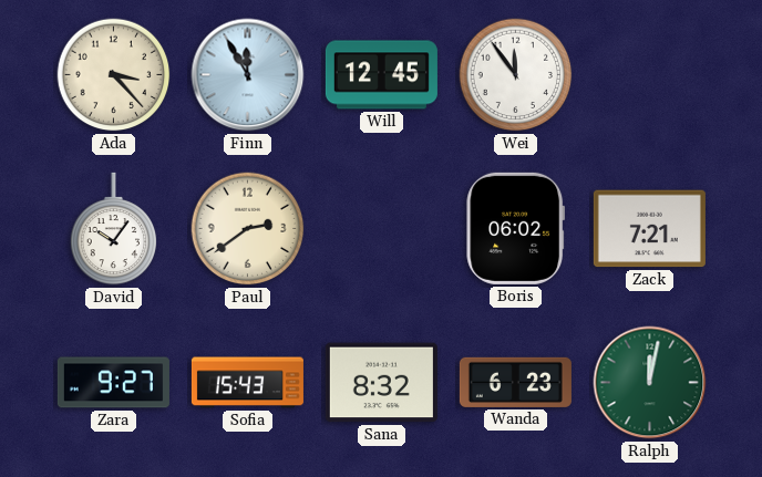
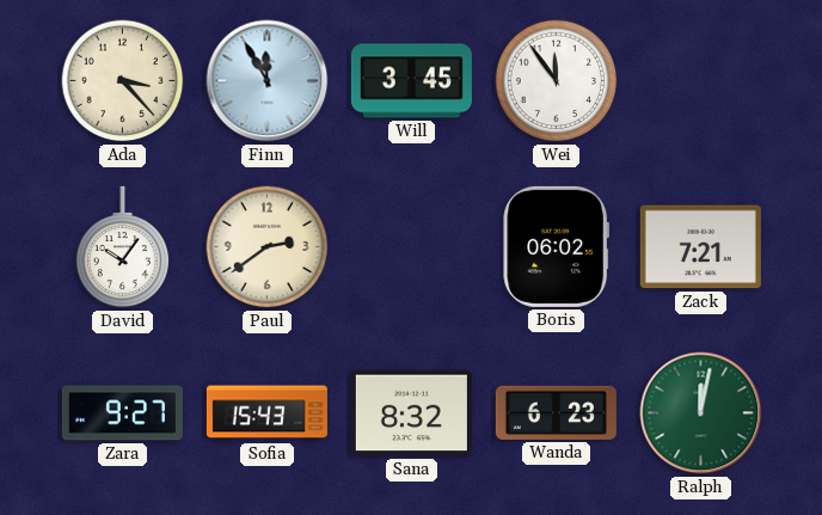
Will: 12:45 -> 3:45
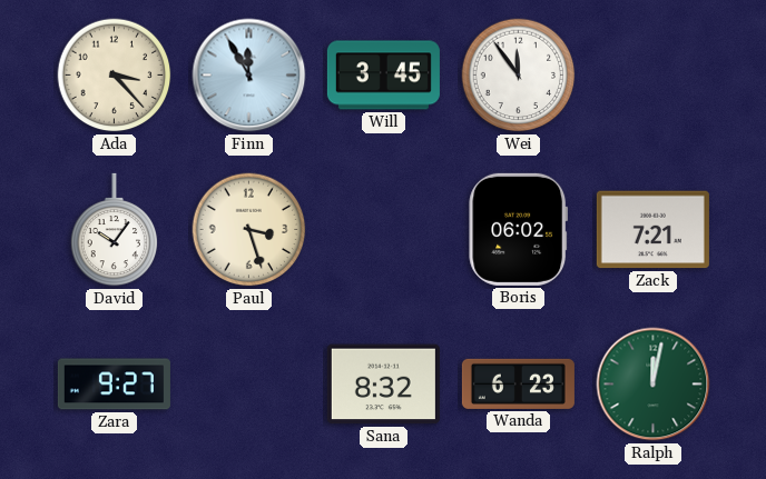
Paul: 2:39 -> 3:27
Sofia: 15:43 -> none
